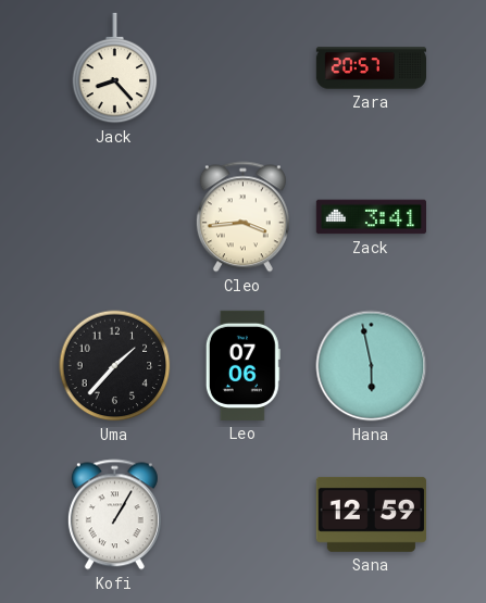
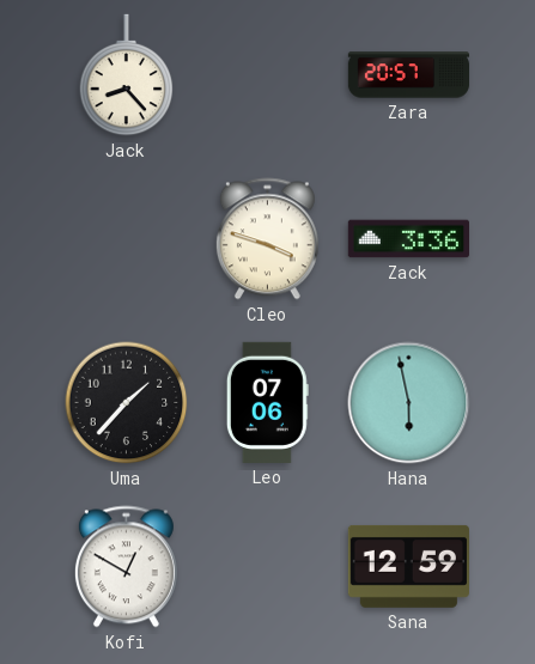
Cleo: 3:44 -> 3:48
Zack: 3:41 -> 3:36
Kofi: 1:05 -> 12:50
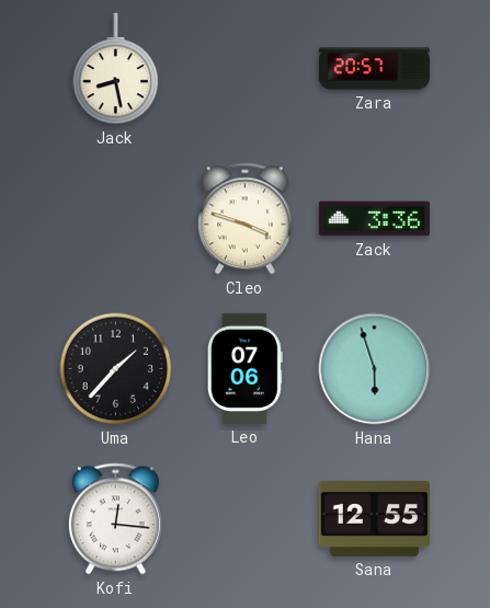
Jack: 8:23 -> 8:28
Hana: 5:58 -> 5:57
Kofi: 12:50 -> 12:16
Sana: 12:59 -> 12:55
